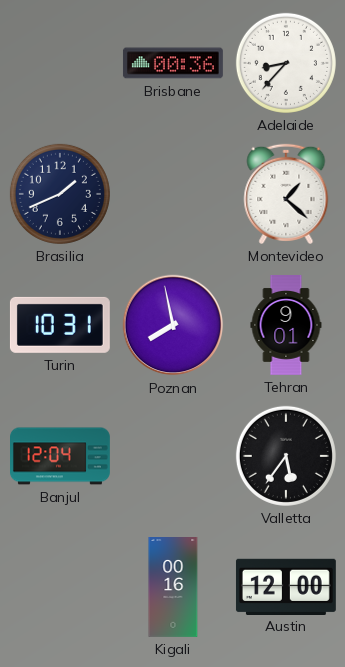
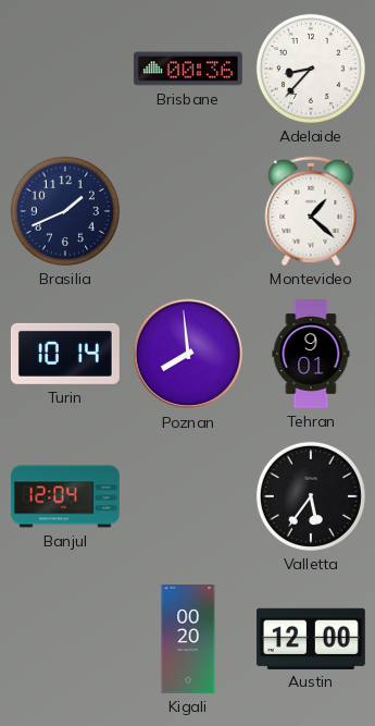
Turin: 10:31 -> 10:14
Poznan: 7:58 -> 7:59
Kigali: 00:16 -> 00:20
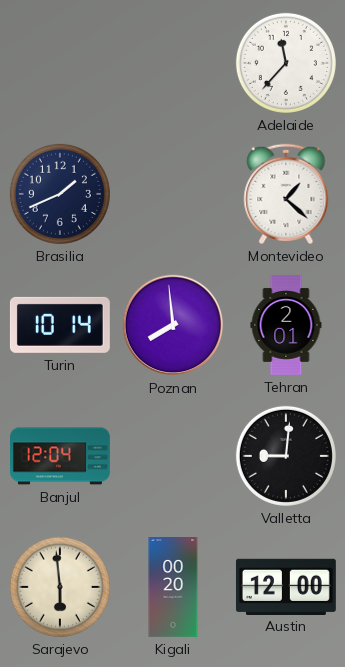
Brisbane: 00:36 -> none
Adelaide: 8:37 -> 11:37
Tehran: 9:01 -> 2:01
Valletta: 5:36 -> 9:01
Sarajevo: none -> 5:59
